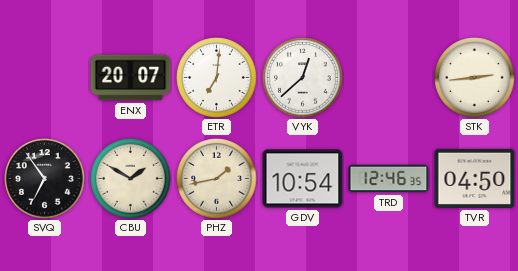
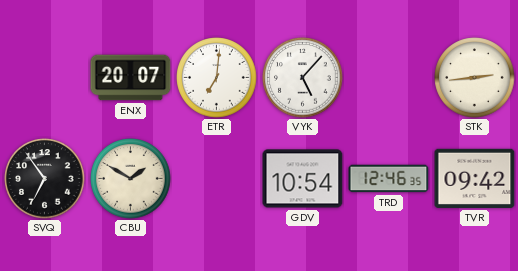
VYK: 12:38 -> 5:07
PHZ: 1:43 -> none
TVR: 04:50 -> 09:42
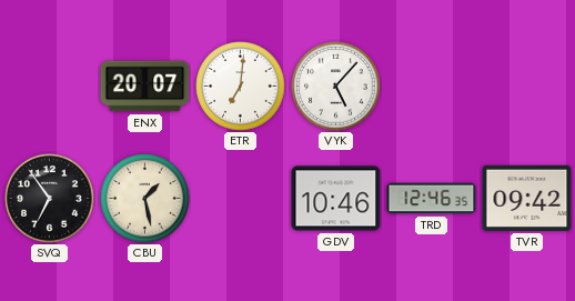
STK: 2:44 -> none
CBU: 1:50 -> 1:28
GDV: 10:54 -> 10:46
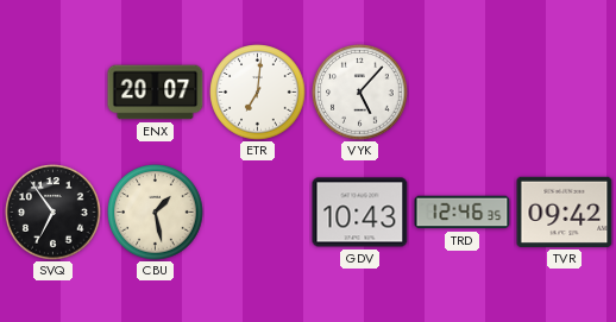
GDV: 10:46 -> 10:43
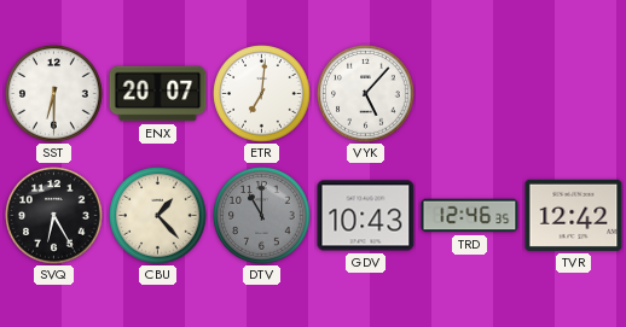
SST: none -> 6:30
SVQ: 6:54 -> 6:25
CBU: 1:28 -> 1:23
DTV: none -> 11:00
TVR: 09:42 -> 12:42
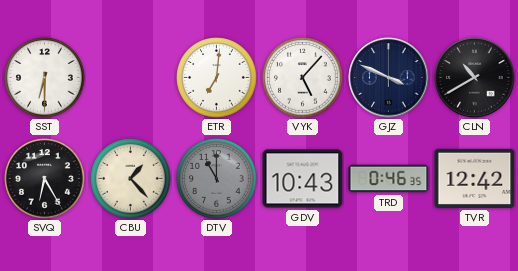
ENX: 20:07 -> none
GJZ: none -> 3:49
CLN: none -> 10:40
TRD: 12:46 -> 0:46
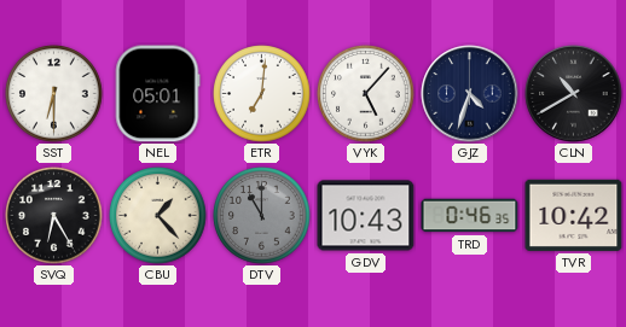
NEL: none -> 05:01
GJZ: 3:49 -> 4:33
TVR: 12:42 -> 10:42
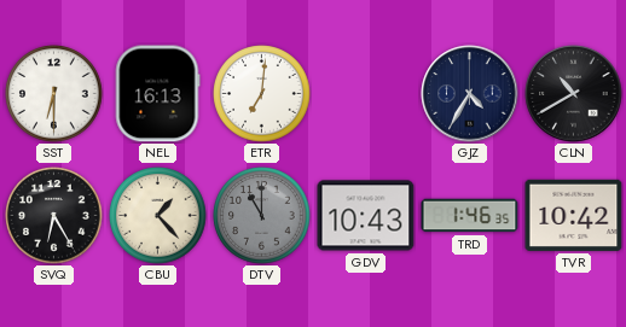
NEL: 05:01 -> 16:13
VYK: 5:07 -> none
GJZ: 4:33 -> 4:35
TRD: 0:46 -> 1:46
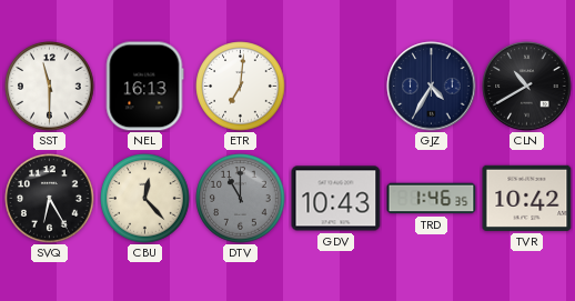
SST: 6:30 -> 11:30
CBU: 1:23 -> 12:23
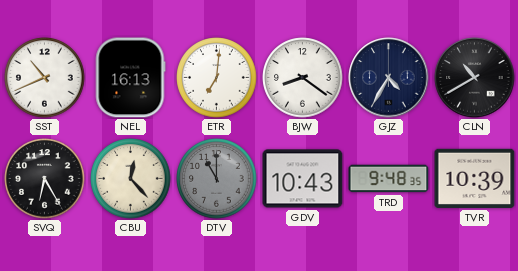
SST: 11:30 -> 10:41
BJW: none -> 8:21
TRD: 1:46 -> 9:48
TVR: 10:42 -> 10:39
